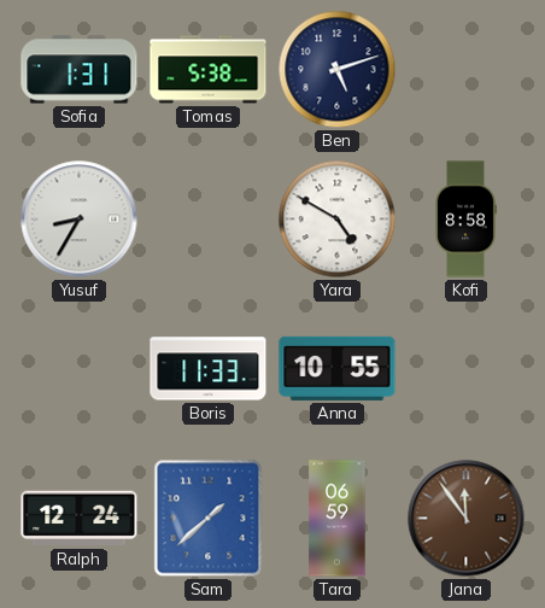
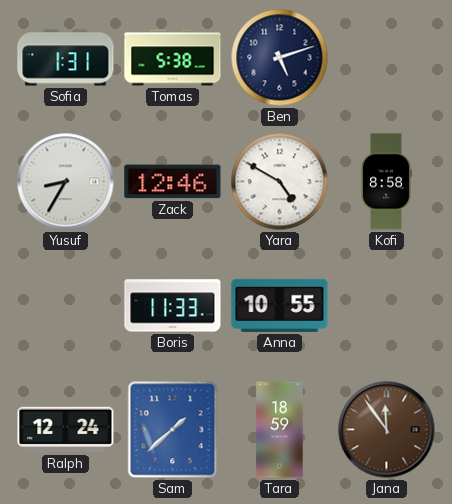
Zack: none -> 12:46
Tara: 06:59 -> 18:59
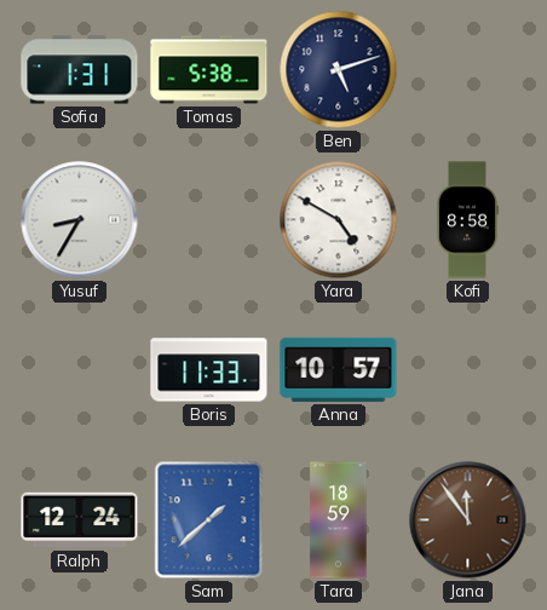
Zack: 12:46 -> none
Anna: 10:55 -> 10:57
